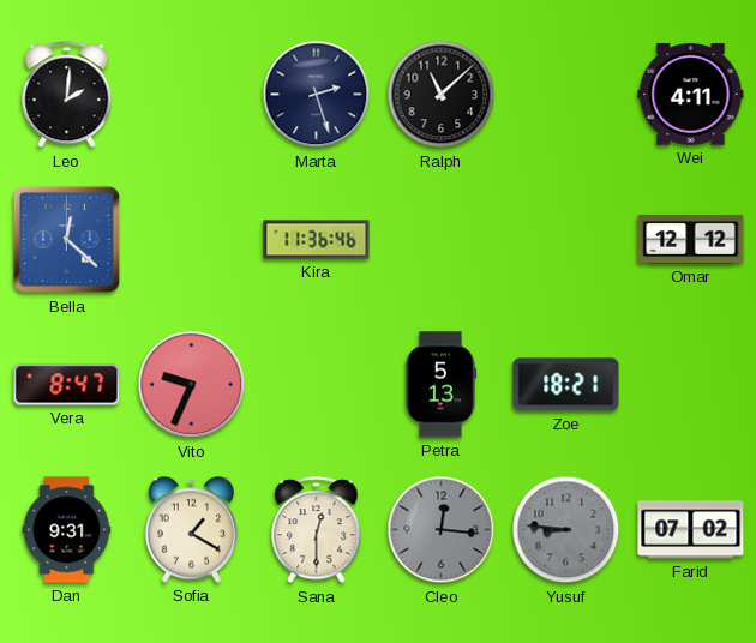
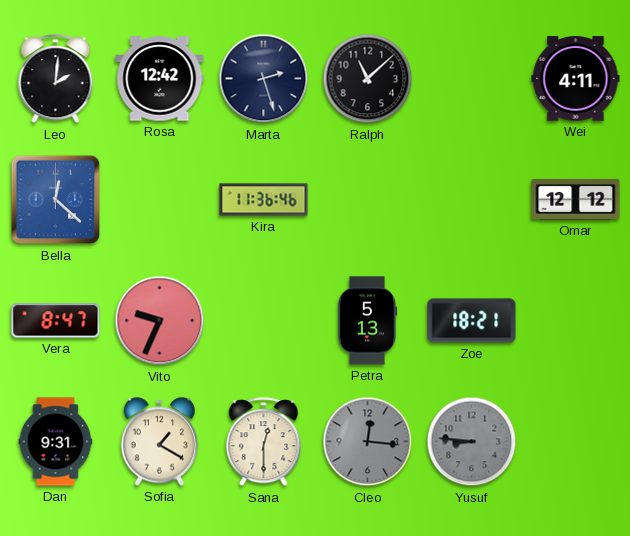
Rosa: none -> 12:42
Farid: 07:02 -> none
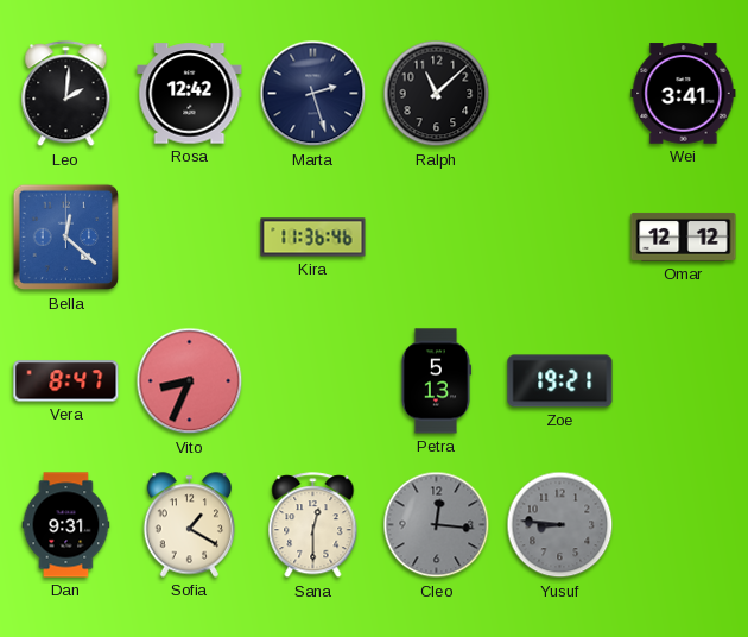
Wei: 4:11 -> 3:41
Vito: 9:34 -> 8:34
Zoe: 18:21 -> 19:21
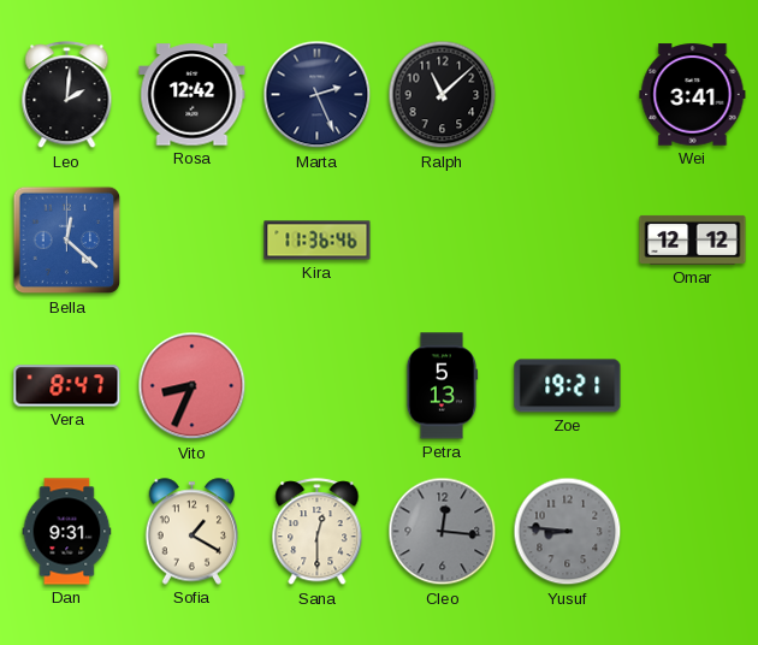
Marta: 2:27 -> 2:26
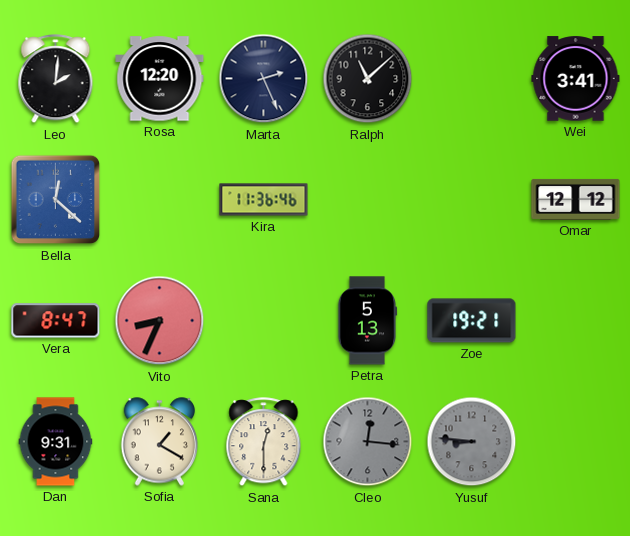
Rosa: 12:42 -> 12:20
